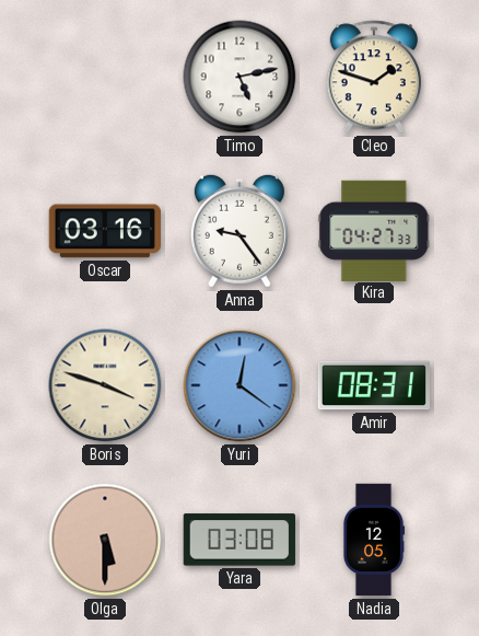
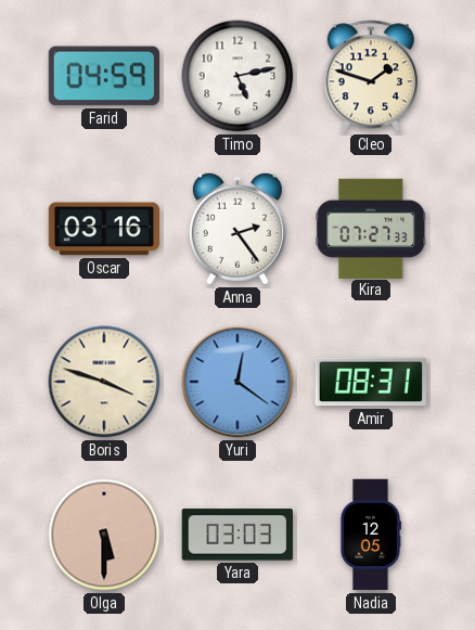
Farid: none -> 04:59
Anna: 9:24 -> 2:24
Kira: 04:27 -> 07:27
Yara: 03:08 -> 03:03
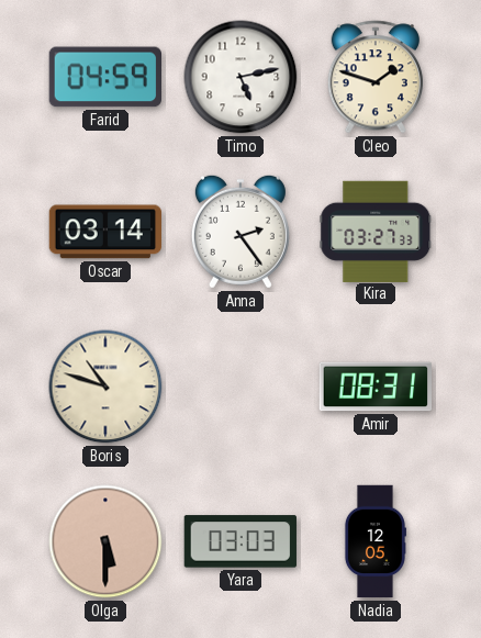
Oscar: 03:16 -> 03:14
Kira: 07:27 -> 03:27
Boris: 3:48 -> 10:48
Yuri: 12:21 -> none
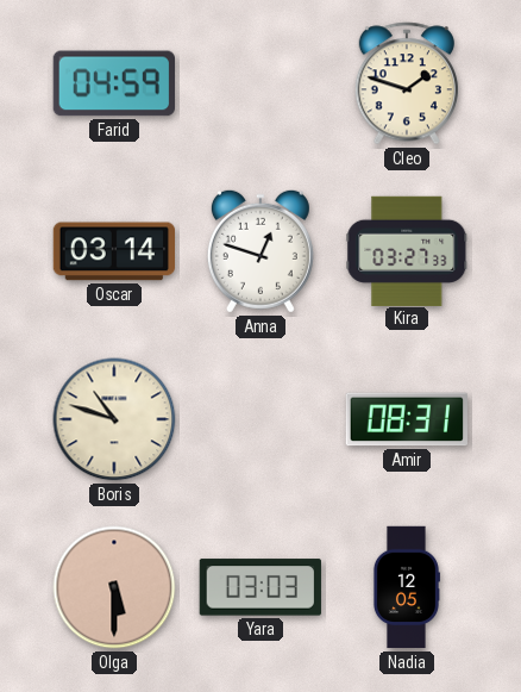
Timo: 5:13 -> none
Anna: 2:24 -> 12:48
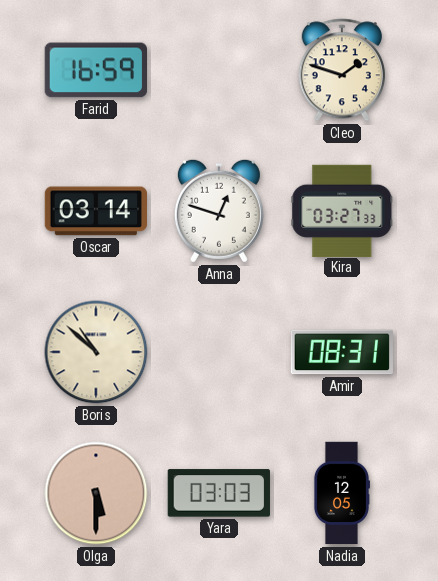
Farid: 04:59 -> 16:59
Boris: 10:48 -> 10:52
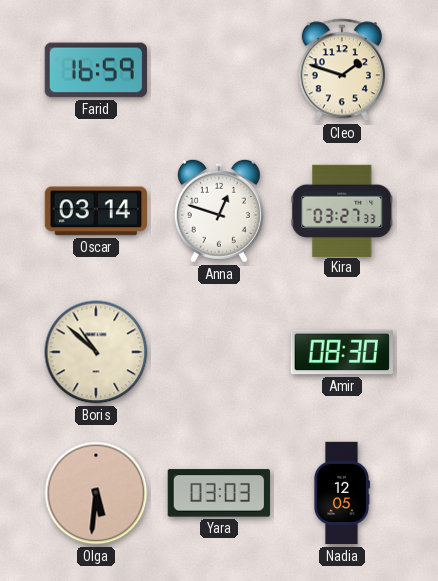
Amir: 08:31 -> 08:30
Olga: 5:30 -> 5:31
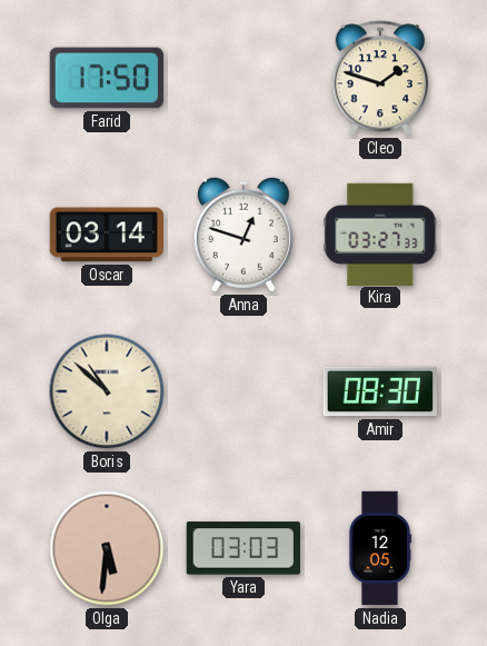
Farid: 16:59 -> 17:50
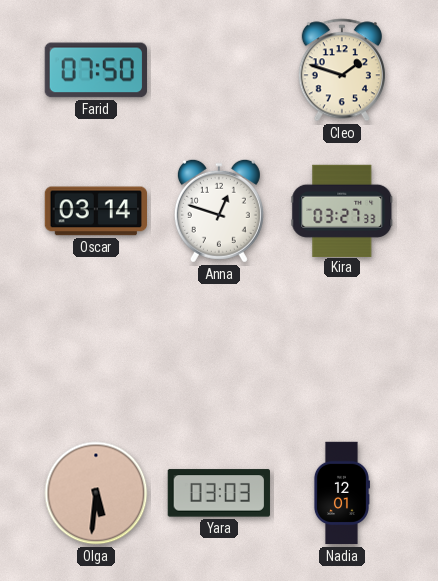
Farid: 17:50 -> 07:50
Boris: 10:52 -> none
Amir: 08:30 -> none
Nadia: 12:05 -> 12:01
